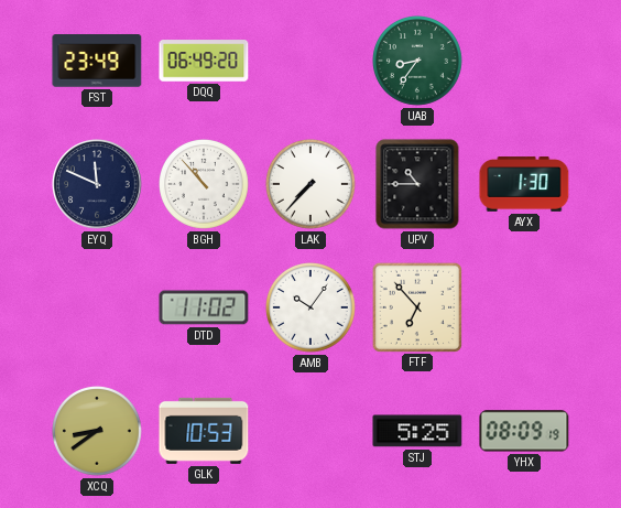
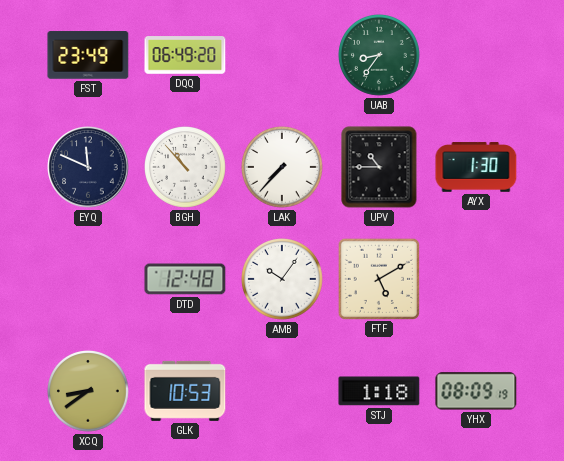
DTD: 11:02 -> 12:48
FTF: 6:53 -> 5:10
STJ: 5:25 -> 1:18
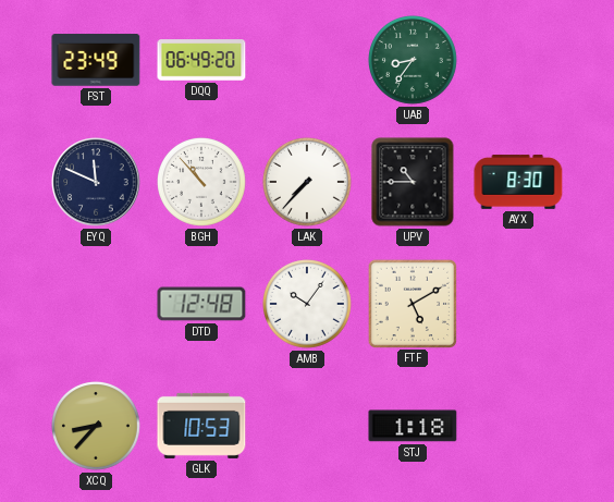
AYX: 1:30 -> 8:30
XCQ: 8:39 -> 8:37
YHX: 08:09 -> none
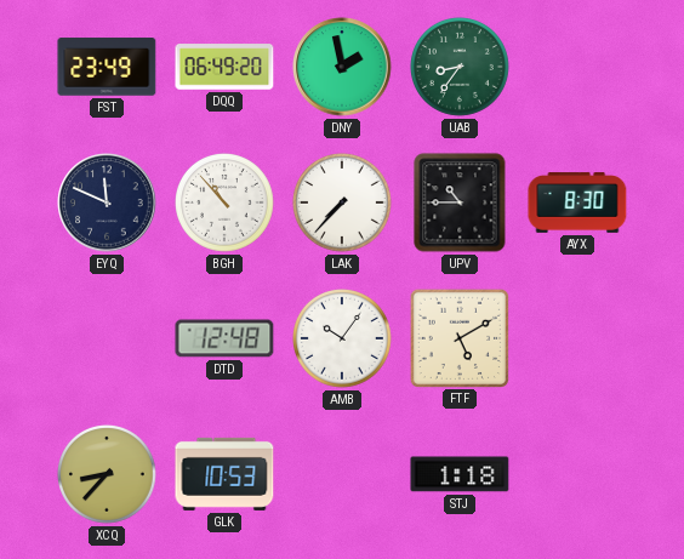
DNY: none -> 1:58
